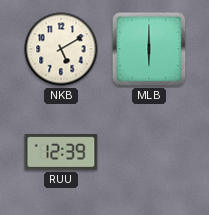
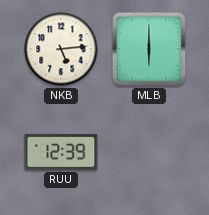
NKB: 5:10 -> 5:14
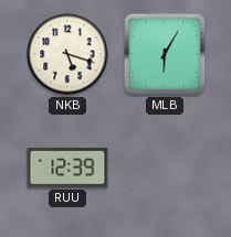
NKB: 5:14 -> 5:18
MLB: 6:00 -> 6:05
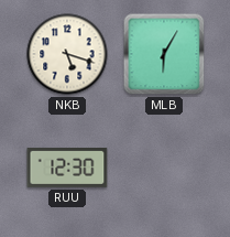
RUU: 12:39 -> 12:30
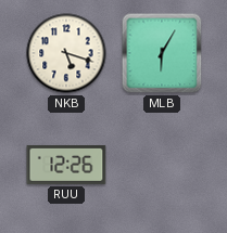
RUU: 12:30 -> 12:26
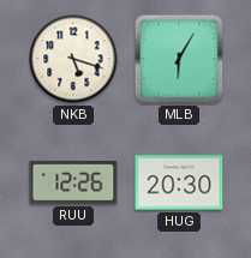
HUG: none -> 20:30
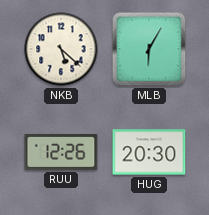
NKB: 5:18 -> 5:22
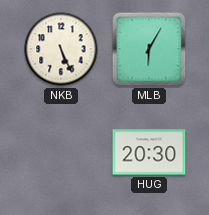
NKB: 5:22 -> 5:26
RUU: 12:26 -> none
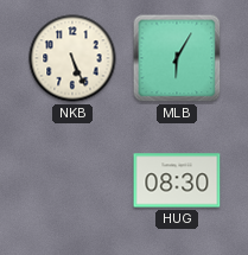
HUG: 20:30 -> 08:30
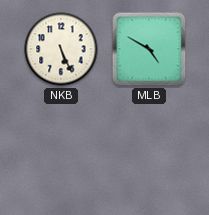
MLB: 6:05 -> 4:50
HUG: 08:30 -> none
